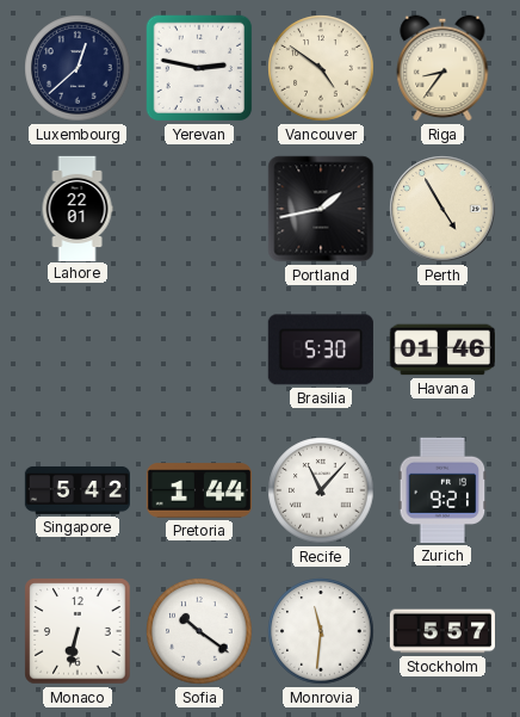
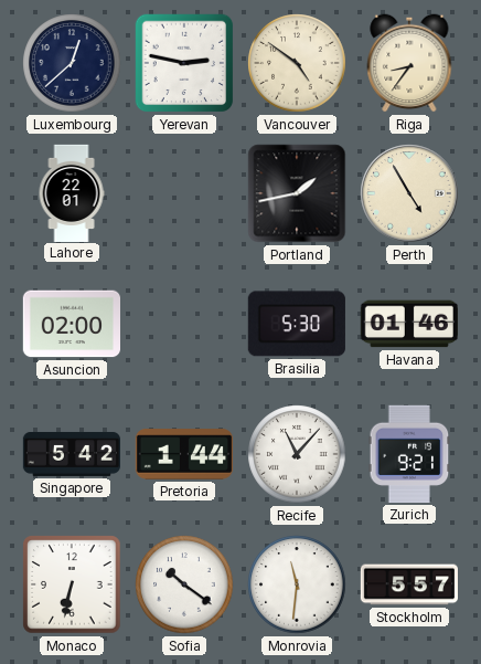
Asuncion: none -> 02:00
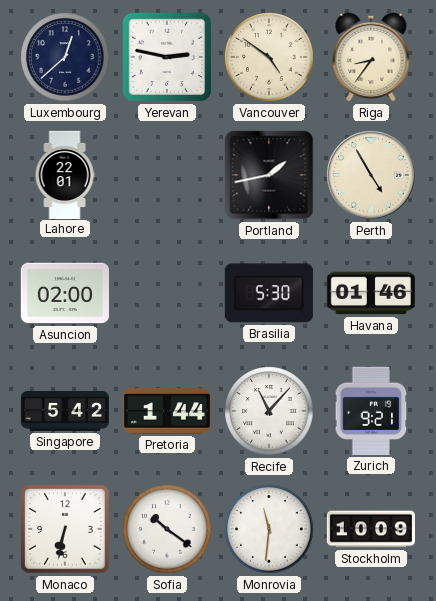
Stockholm: 5:57 -> 10:09
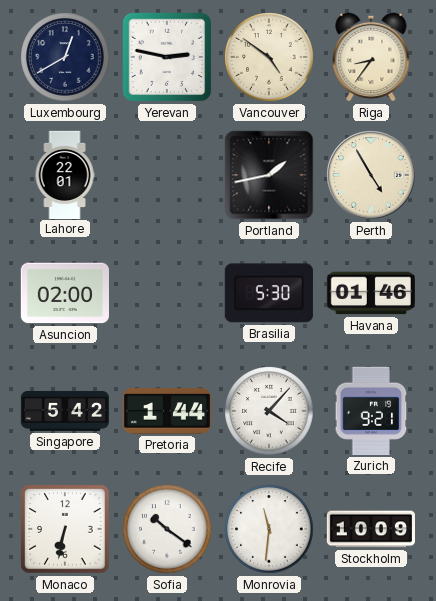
Luxembourg: 12:38 -> 12:40
Recife: 11:07 -> 4:07
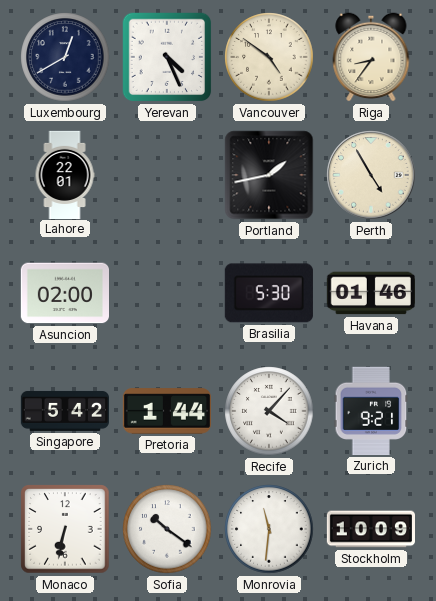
Yerevan: 2:47 -> 4:26
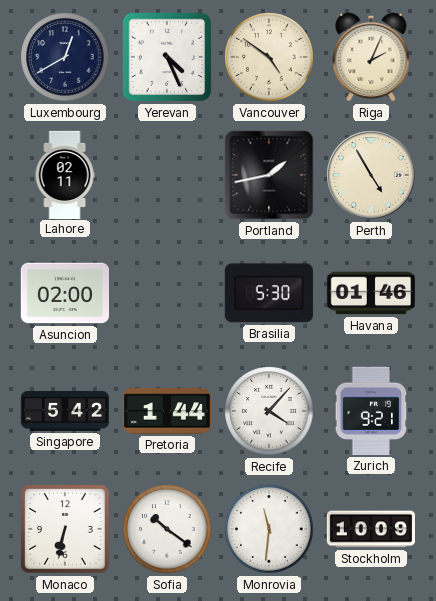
Riga: 8:36 -> 2:04
Lahore: 22:01 -> 02:11
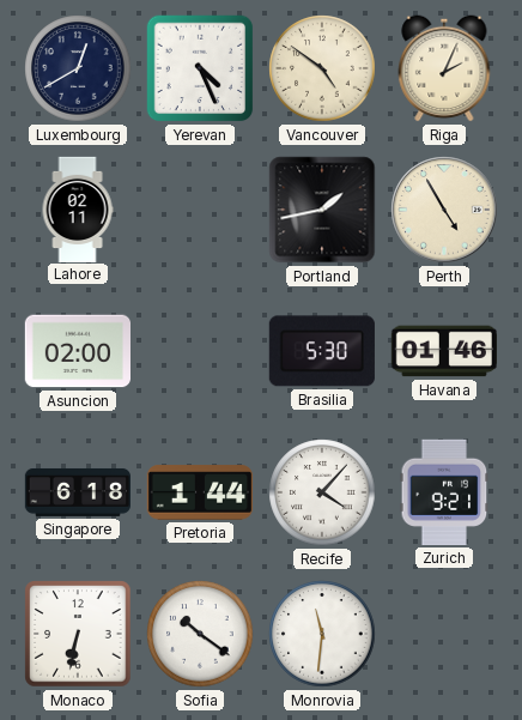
Singapore: 5:42 -> 6:18
Stockholm: 10:09 -> none
